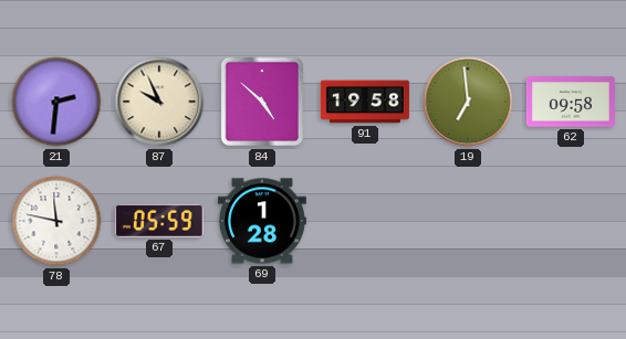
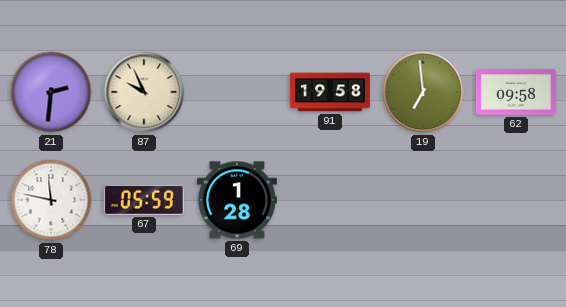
84: 4:52 -> none
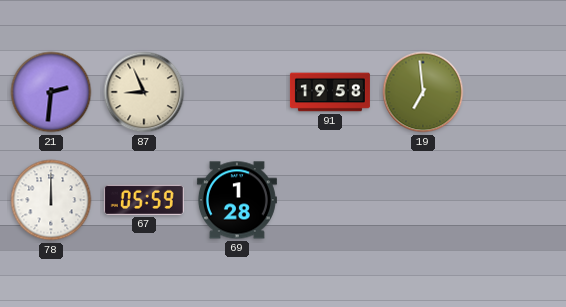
87: 9:56 -> 8:56
62: 09:58 -> none
78: 11:47 -> 12:00
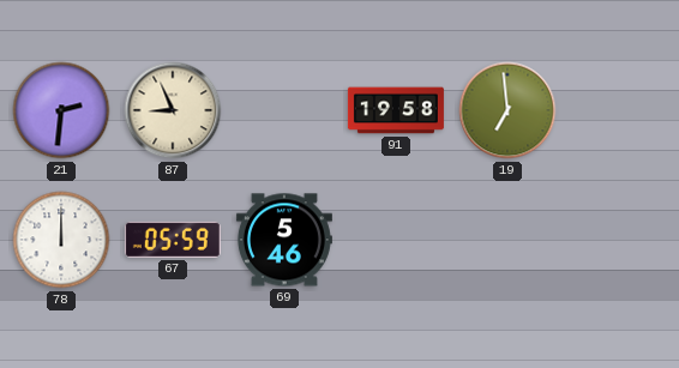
69: 1:28 -> 5:46
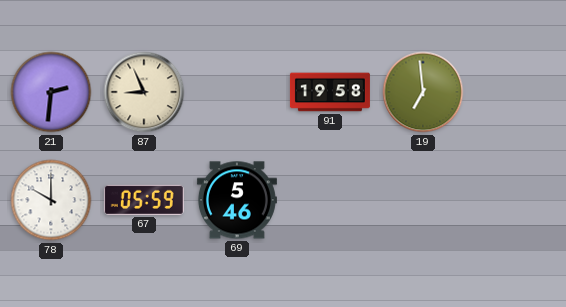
78: 12:00 -> 10:00
